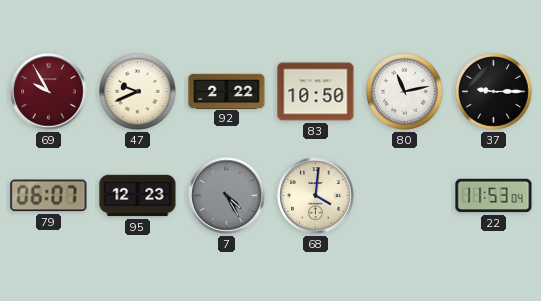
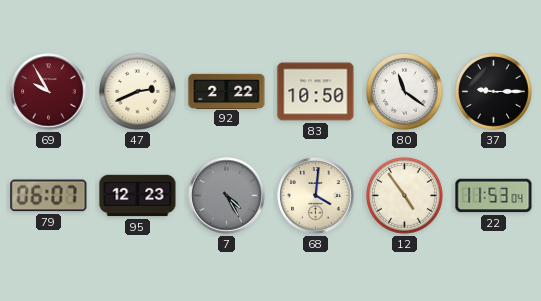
47: 9:41 -> 2:41
80: 11:13 -> 11:21
12: none -> 4:54
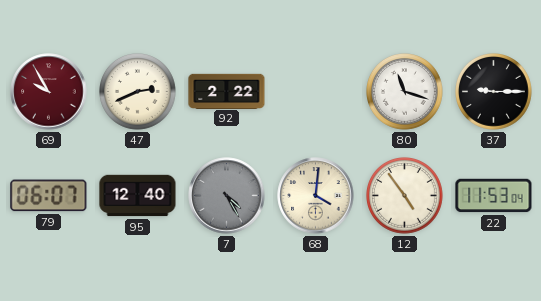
83: 10:50 -> none
80: 11:21 -> 11:18
95: 12:23 -> 12:40
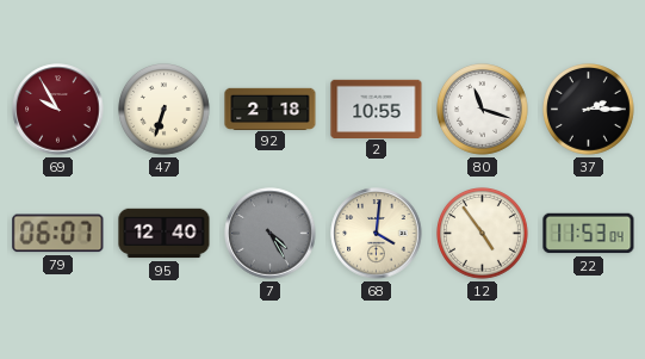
47: 2:41 -> 6:33
92: 2:22 -> 2:18
2: none -> 10:55
37: 9:15 -> 2:15
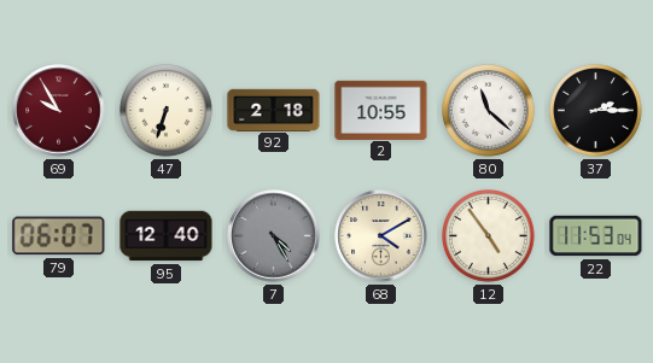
80: 11:18 -> 11:22
68: 4:01 -> 4:10
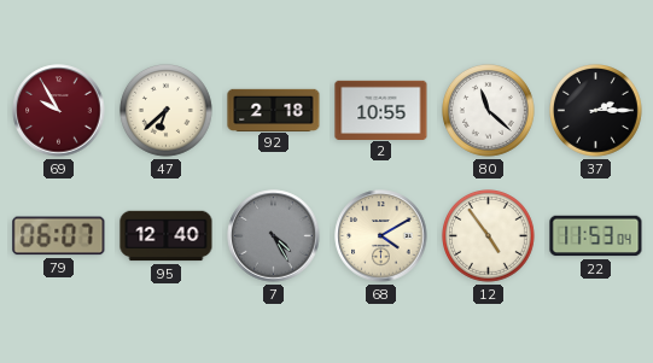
47: 6:33 -> 6:38
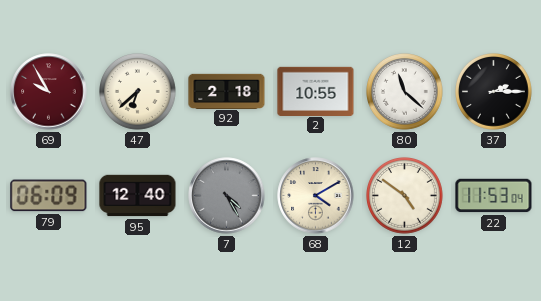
79: 06:07 -> 06:09
12: 4:54 -> 4:51
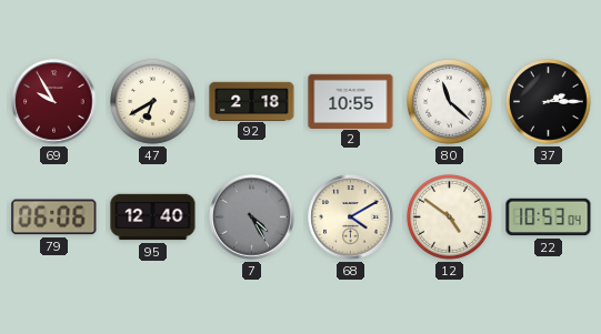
47: 6:38 -> 6:40
79: 06:09 -> 06:06
22: 11:53 -> 10:53
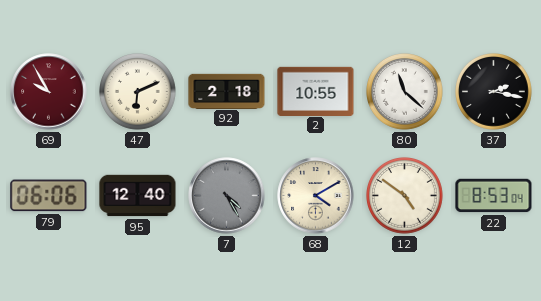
47: 6:40 -> 6:11
37: 2:15 -> 2:17
22: 10:53 -> 8:53
